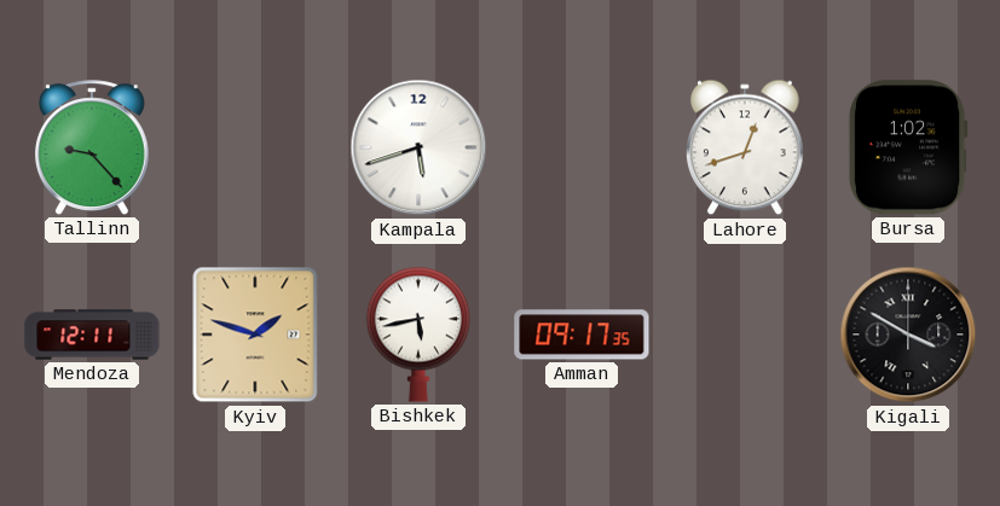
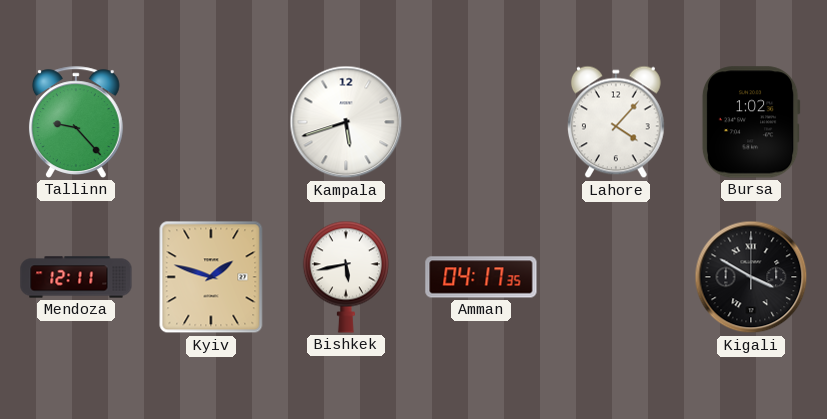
Lahore: 12:42 -> 4:07
Amman: 09:17 -> 04:17
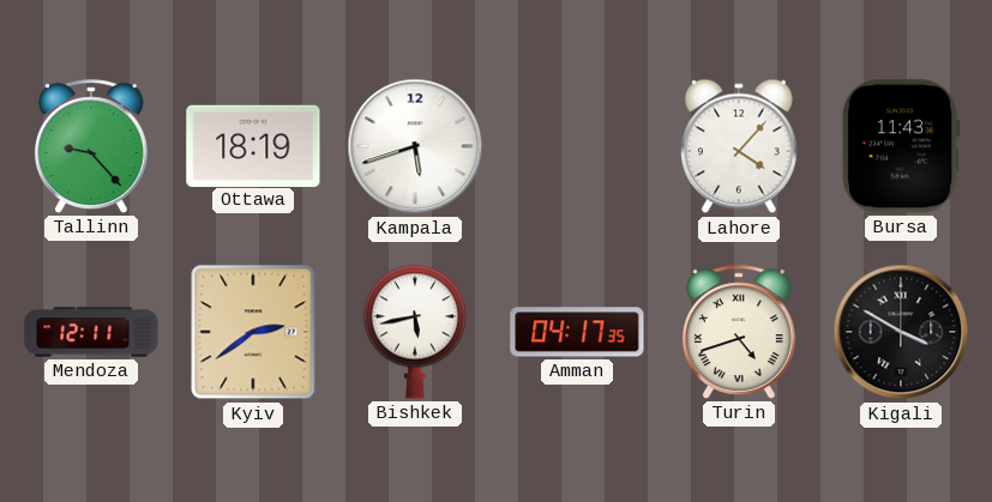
Ottawa: none -> 18:19
Bursa: 1:02 -> 11:43
Kyiv: 1:48 -> 2:39
Turin: none -> 4:42
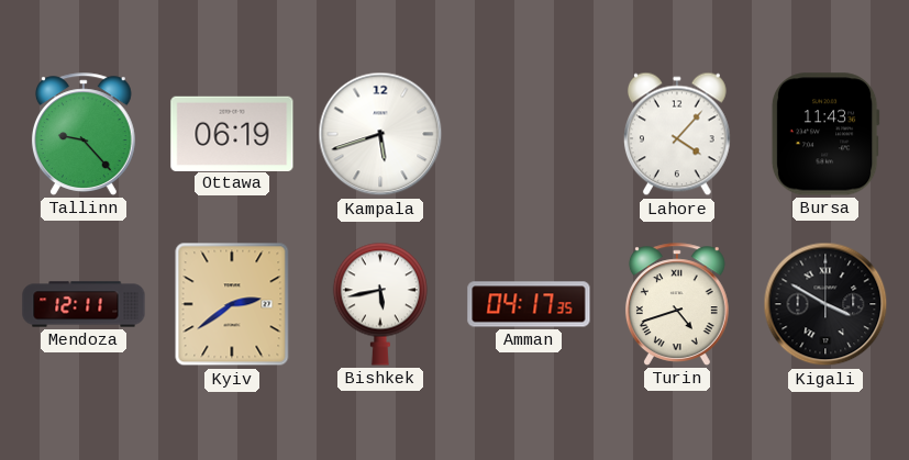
Ottawa: 18:19 -> 06:19
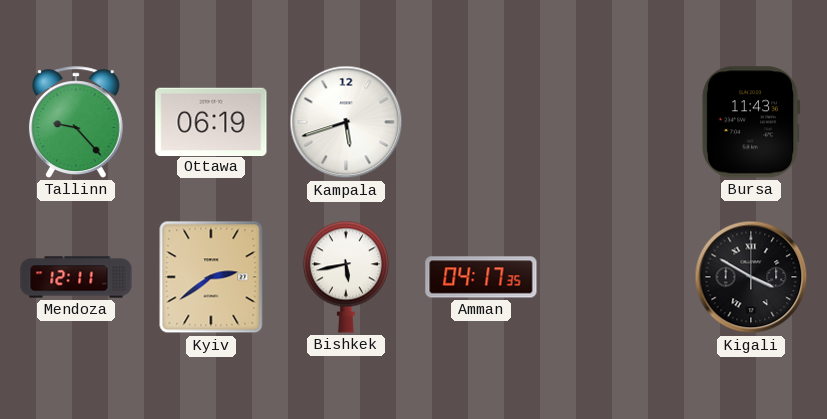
Lahore: 4:07 -> none
Turin: 4:42 -> none
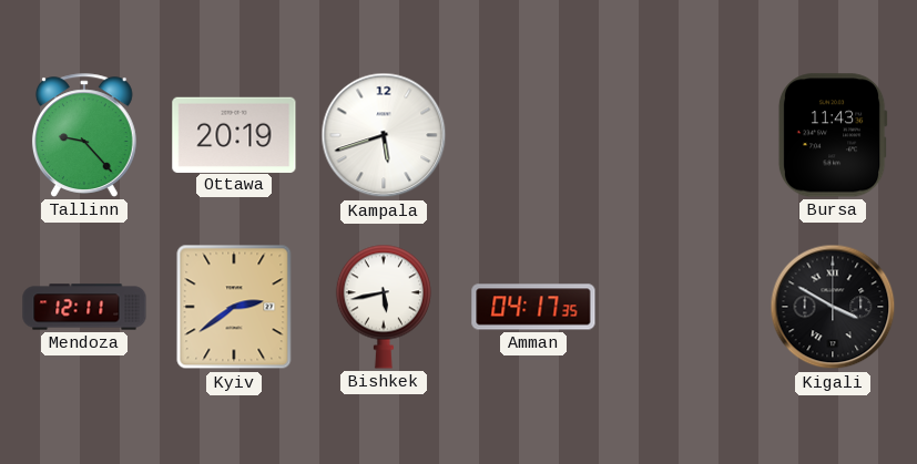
Ottawa: 06:19 -> 20:19
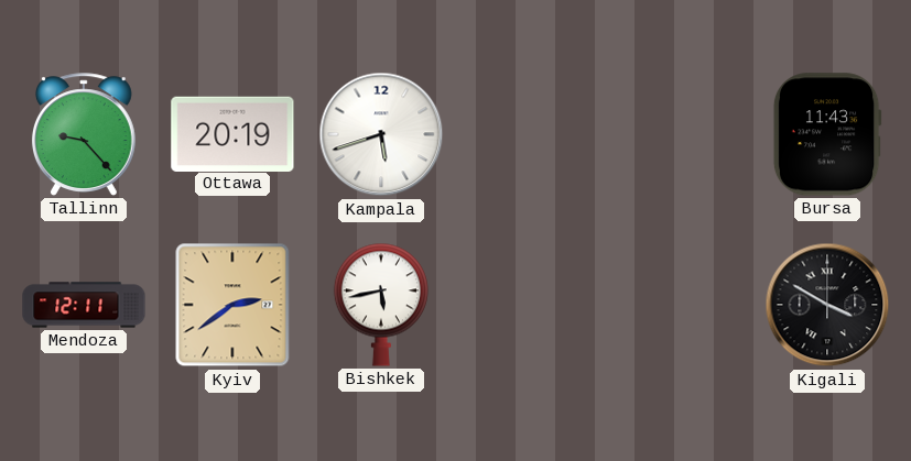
Amman: 04:17 -> none
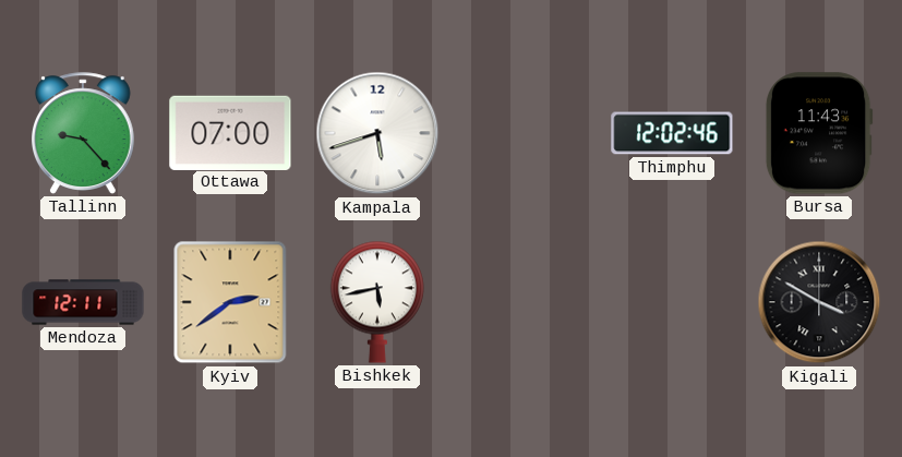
Ottawa: 20:19 -> 07:00
Thimphu: none -> 12:02
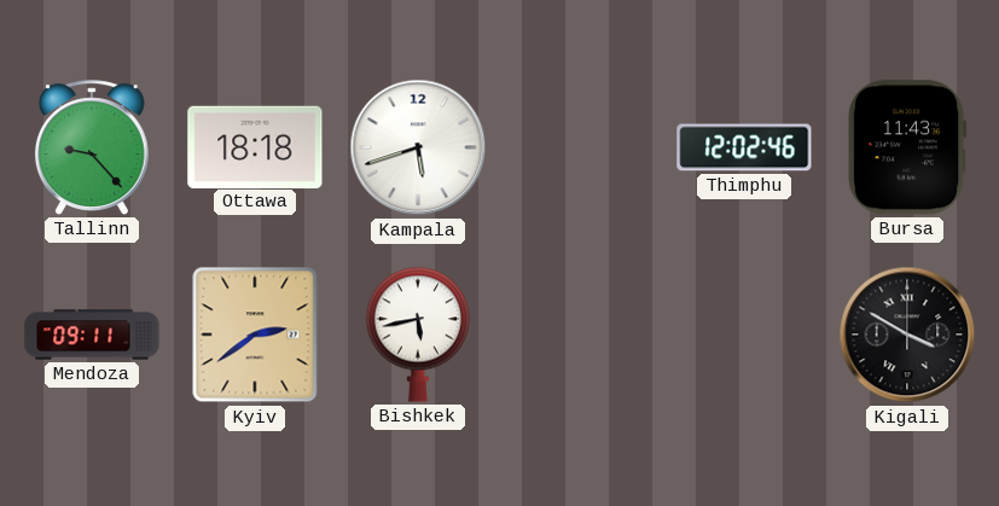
Ottawa: 07:00 -> 18:18
Mendoza: 12:11 -> 09:11
